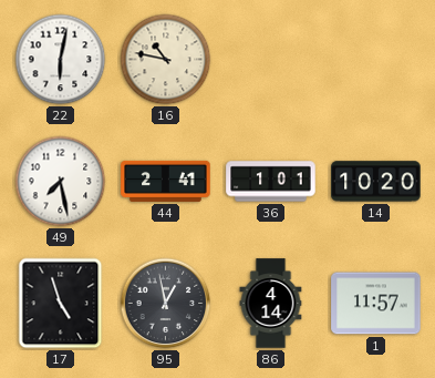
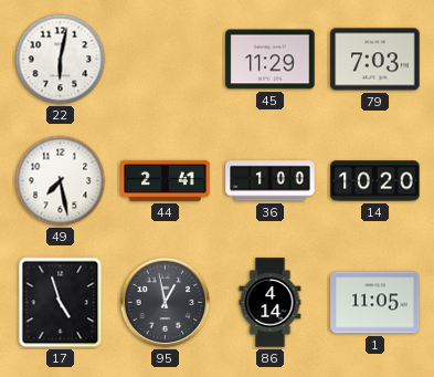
16: 10:47 -> none
45: none -> 11:29
79: none -> 7:03
36: 1:01 -> 1:00
1: 11:57 -> 11:05
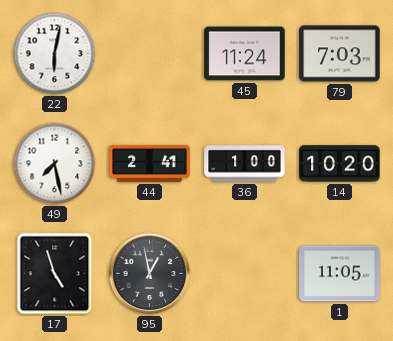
45: 11:29 -> 11:24
86: 4:14 -> none
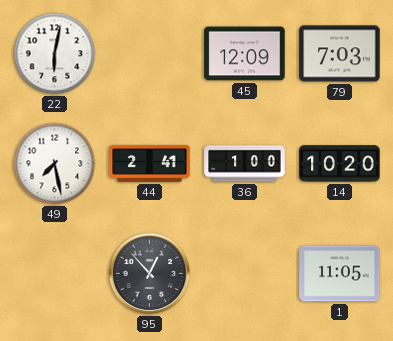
45: 11:24 -> 12:09
17: 4:57 -> none
95: 12:58 -> 12:53
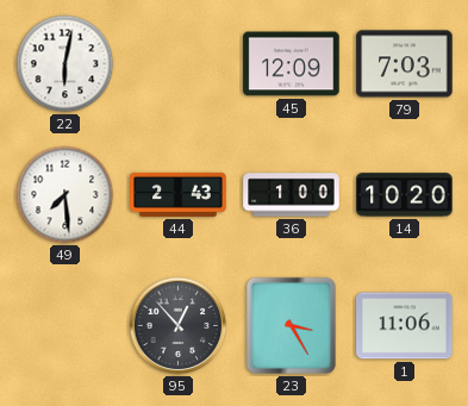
49: 7:28 -> 7:29
44: 2:41 -> 2:43
23: none -> 3:25
1: 11:05 -> 11:06
